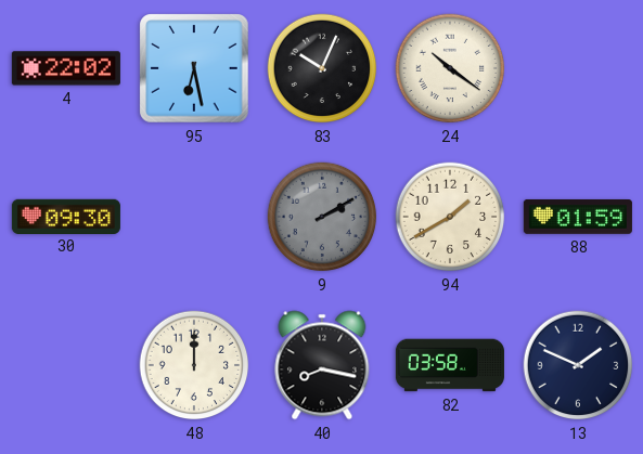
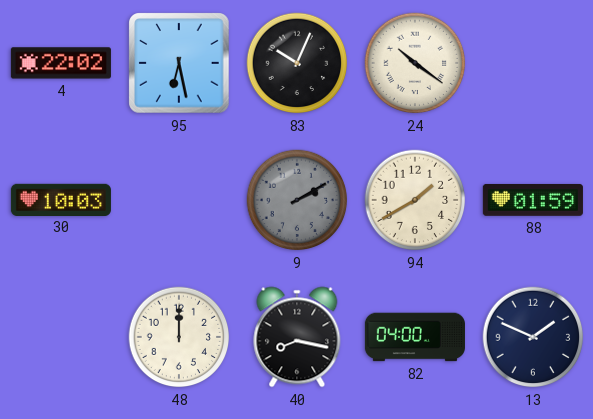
30: 09:30 -> 10:03
82: 03:58 -> 04:00
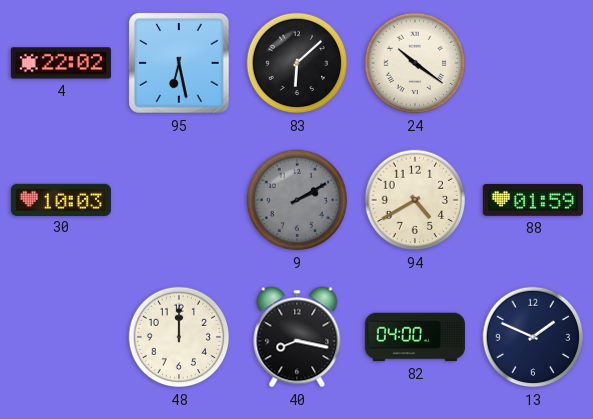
83: 10:04 -> 6:08
94: 1:40 -> 4:40
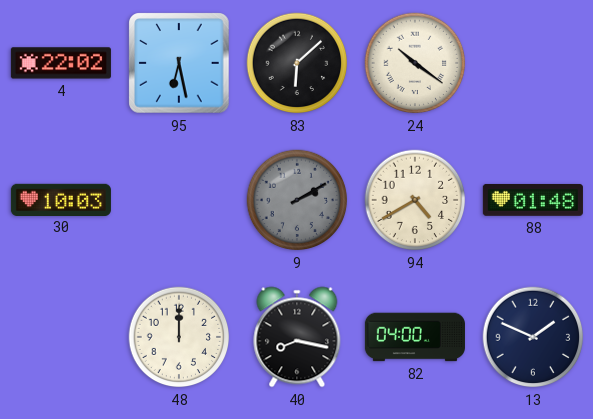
88: 01:59 -> 01:48
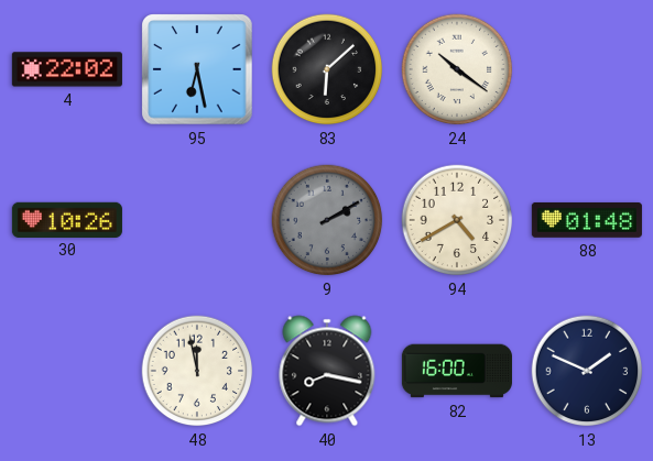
30: 10:03 -> 10:26
48: 12:00 -> 11:58
82: 04:00 -> 16:00
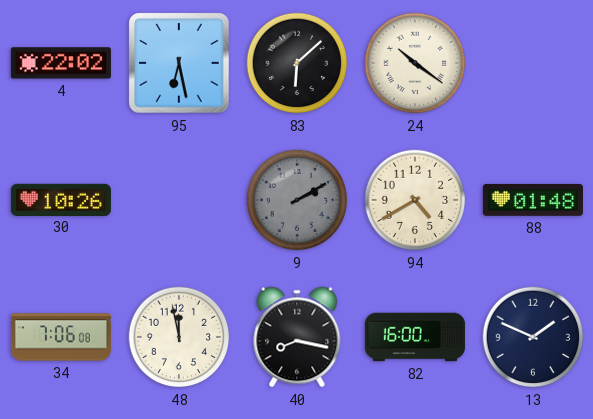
34: none -> 7:06
